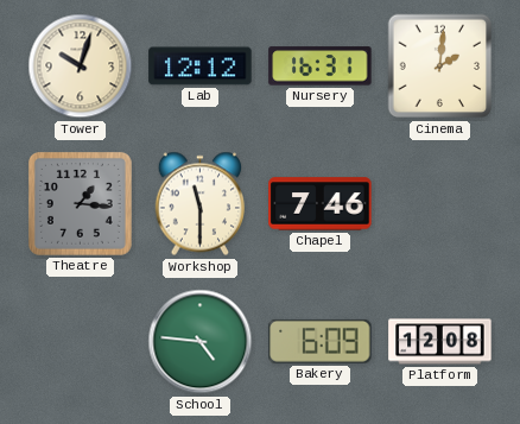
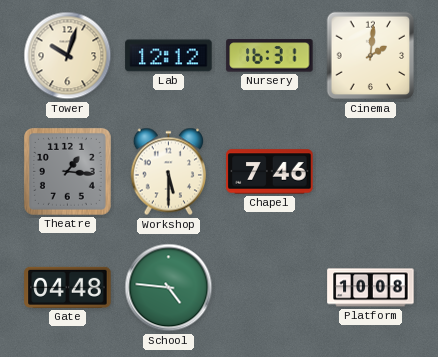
Workshop: 11:30 -> 5:30
Gate: none -> 04:48
Bakery: 6:09 -> none
Platform: 12:08 -> 10:08
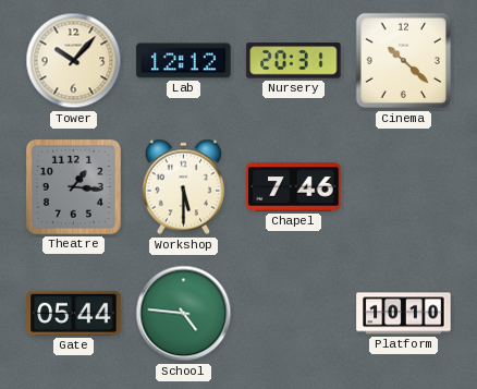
Tower: 10:03 -> 10:07
Nursery: 16:31 -> 20:31
Cinema: 2:01 -> 10:22
Gate: 04:48 -> 05:44
Platform: 10:08 -> 10:10
